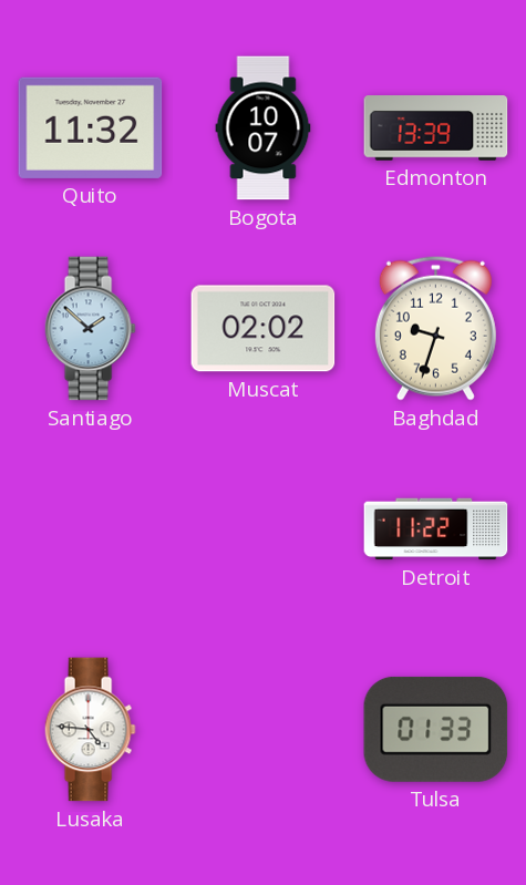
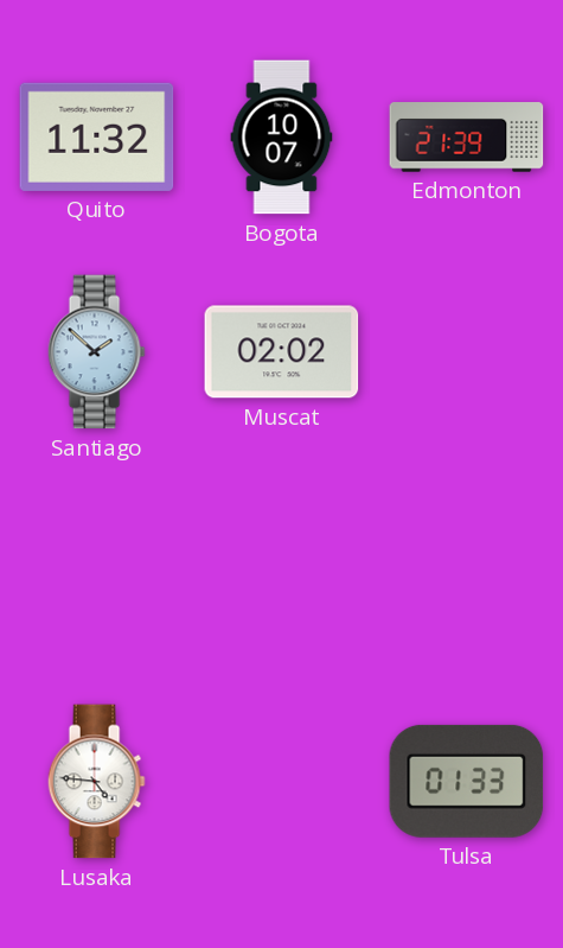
Edmonton: 13:39 -> 21:39
Baghdad: 9:33 -> none
Detroit: 11:22 -> none
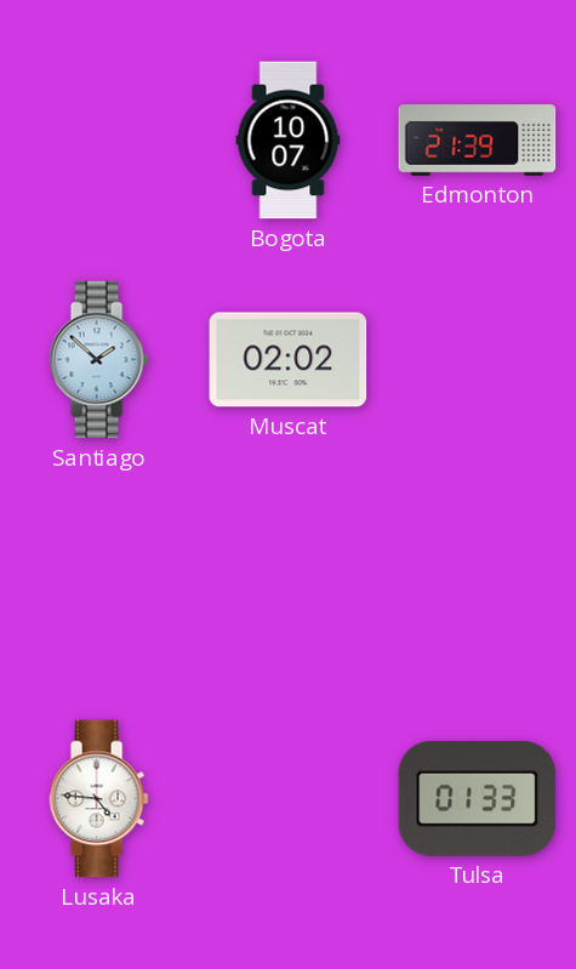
Quito: 11:32 -> none
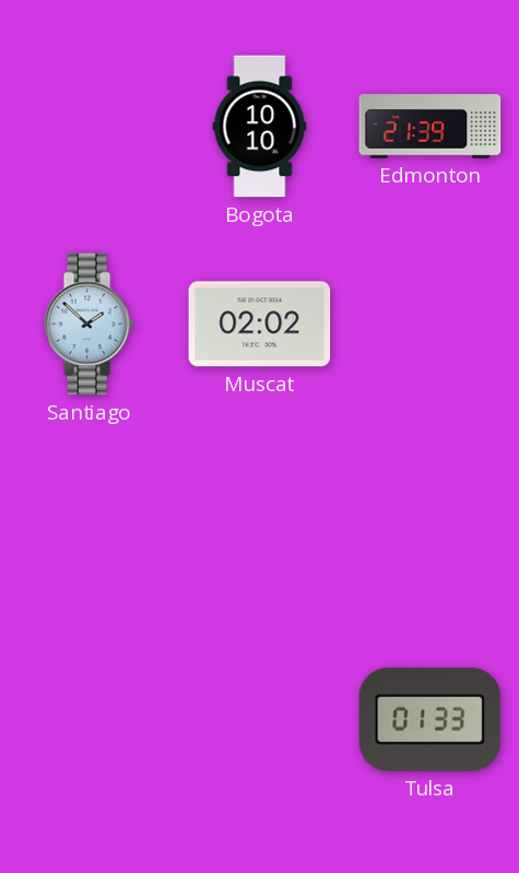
Bogota: 10:07 -> 10:10
Lusaka: 4:46 -> none
